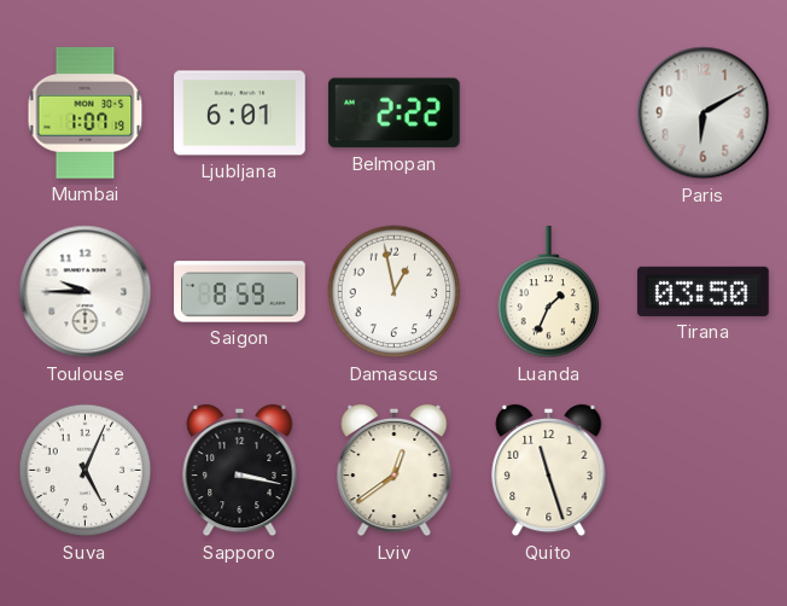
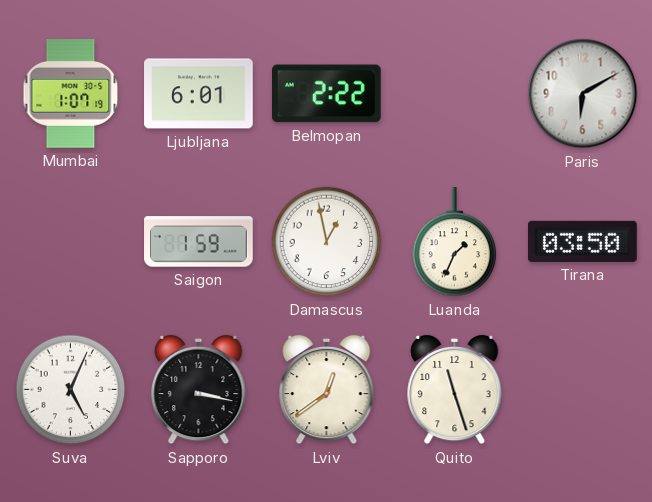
Toulouse: 9:45 -> none
Saigon: 8:59 -> 1:59
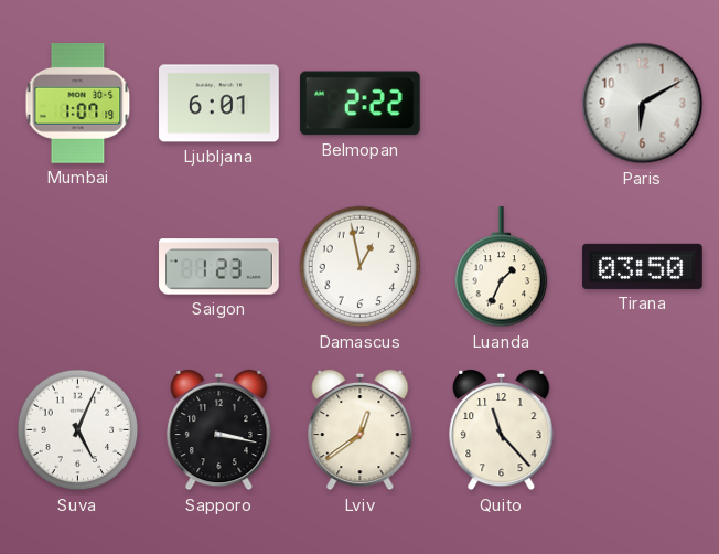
Saigon: 1:59 -> 1:23
Quito: 11:27 -> 11:23
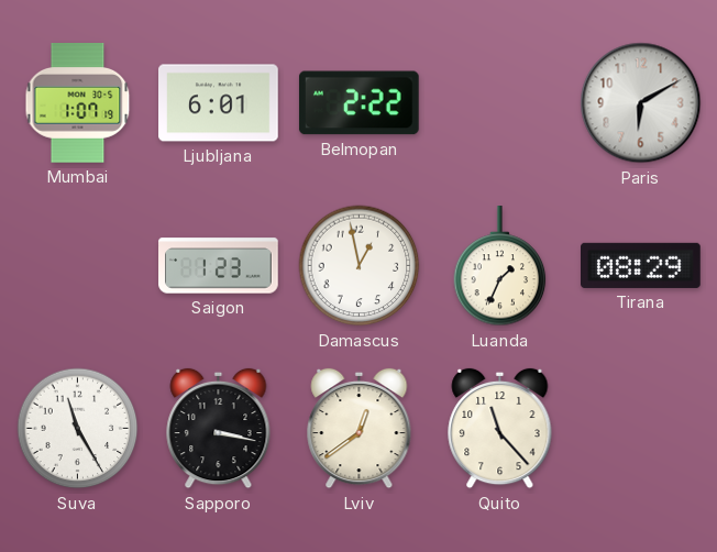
Tirana: 03:50 -> 08:29
Suva: 5:04 -> 11:25
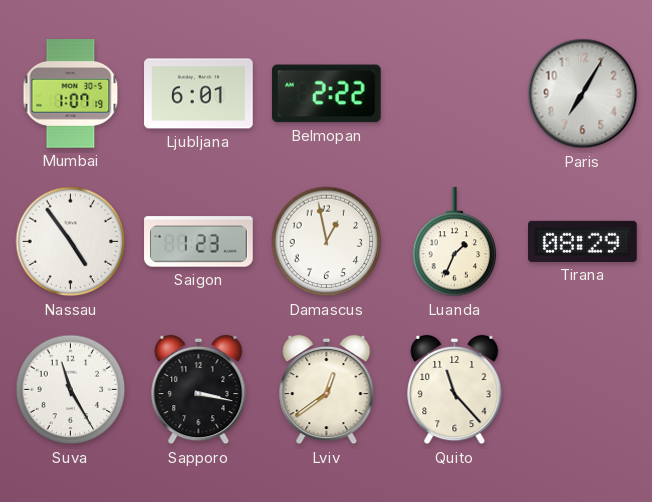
Paris: 6:10 -> 7:05
Nassau: none -> 4:54
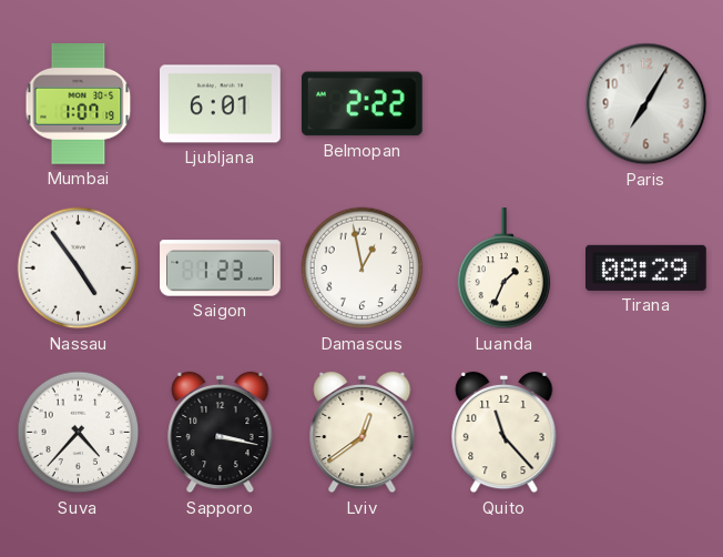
Suva: 11:25 -> 4:37
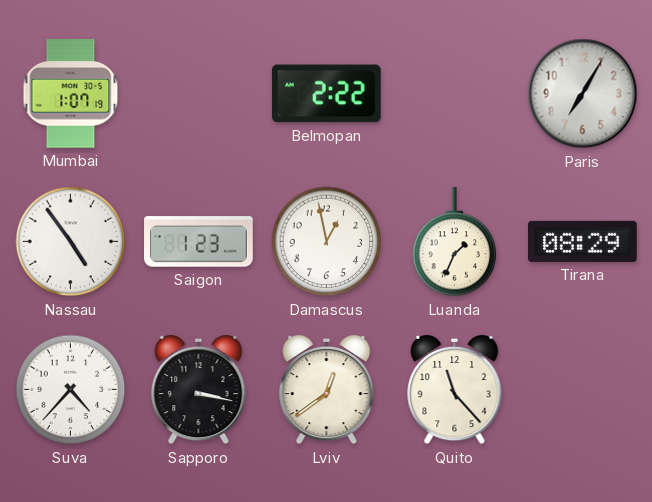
Ljubljana: 6:01 -> none
